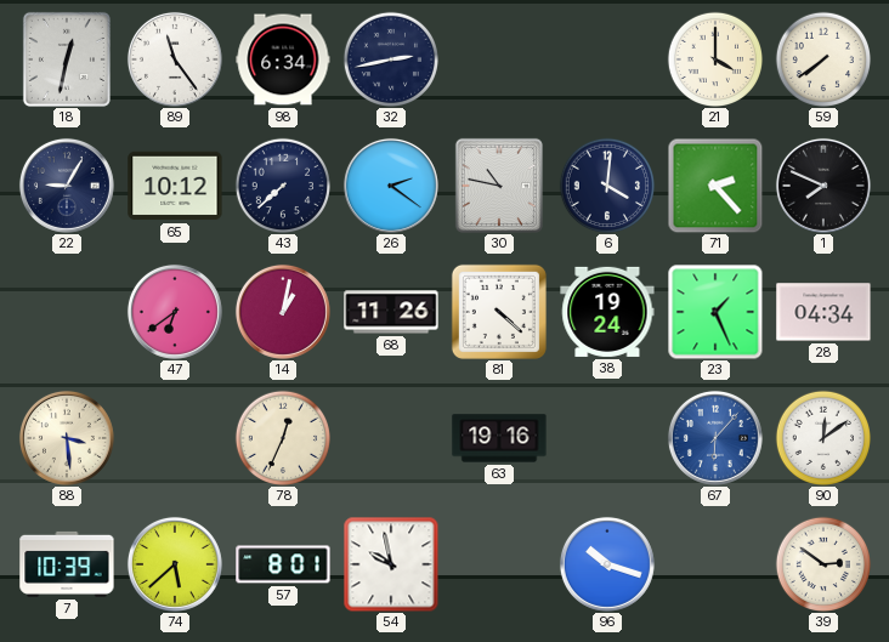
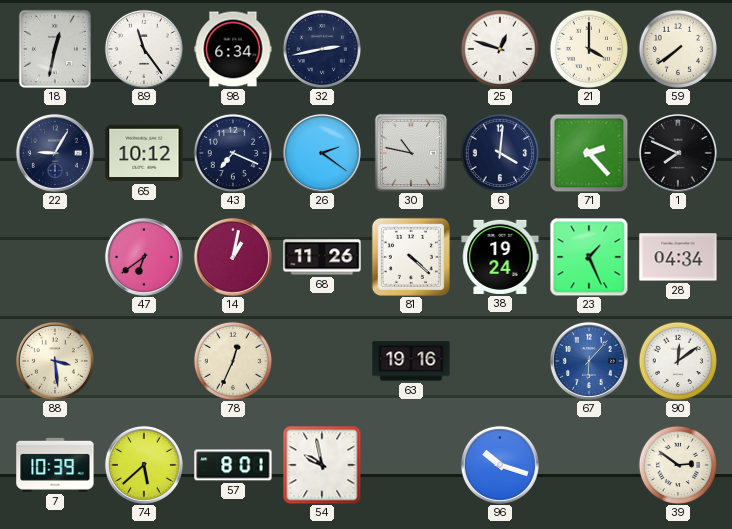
25: none -> 12:48
43: 7:38 -> 7:19
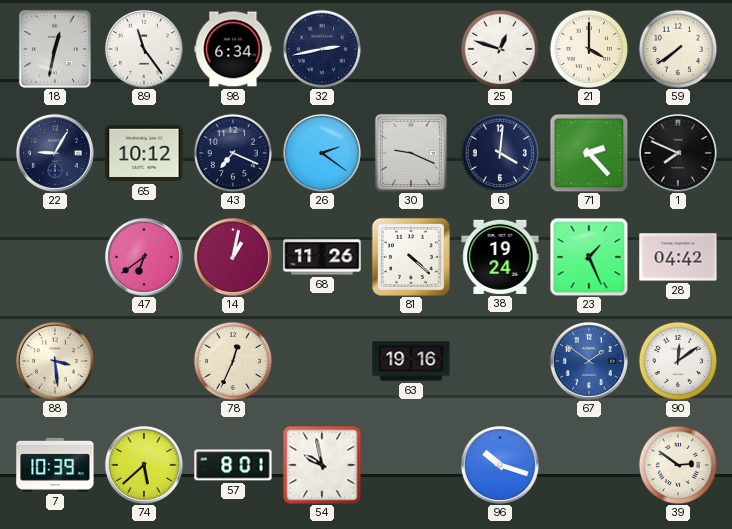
30: 10:47 -> 9:19
28: 04:34 -> 04:42
67: 6:07 -> 1:51
